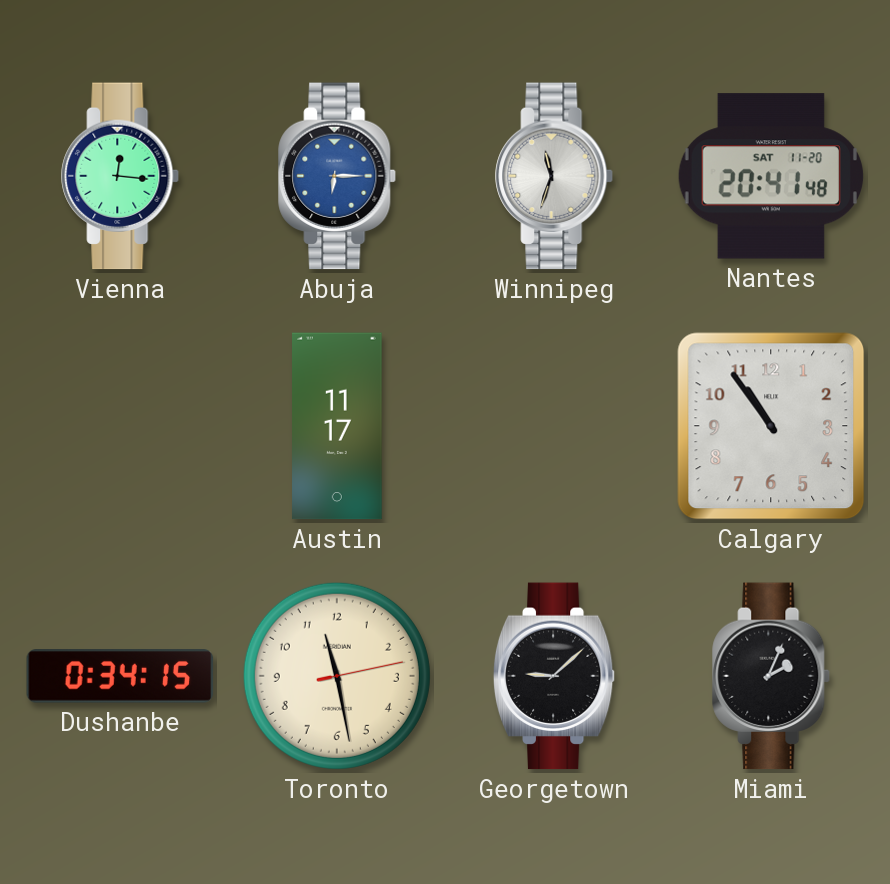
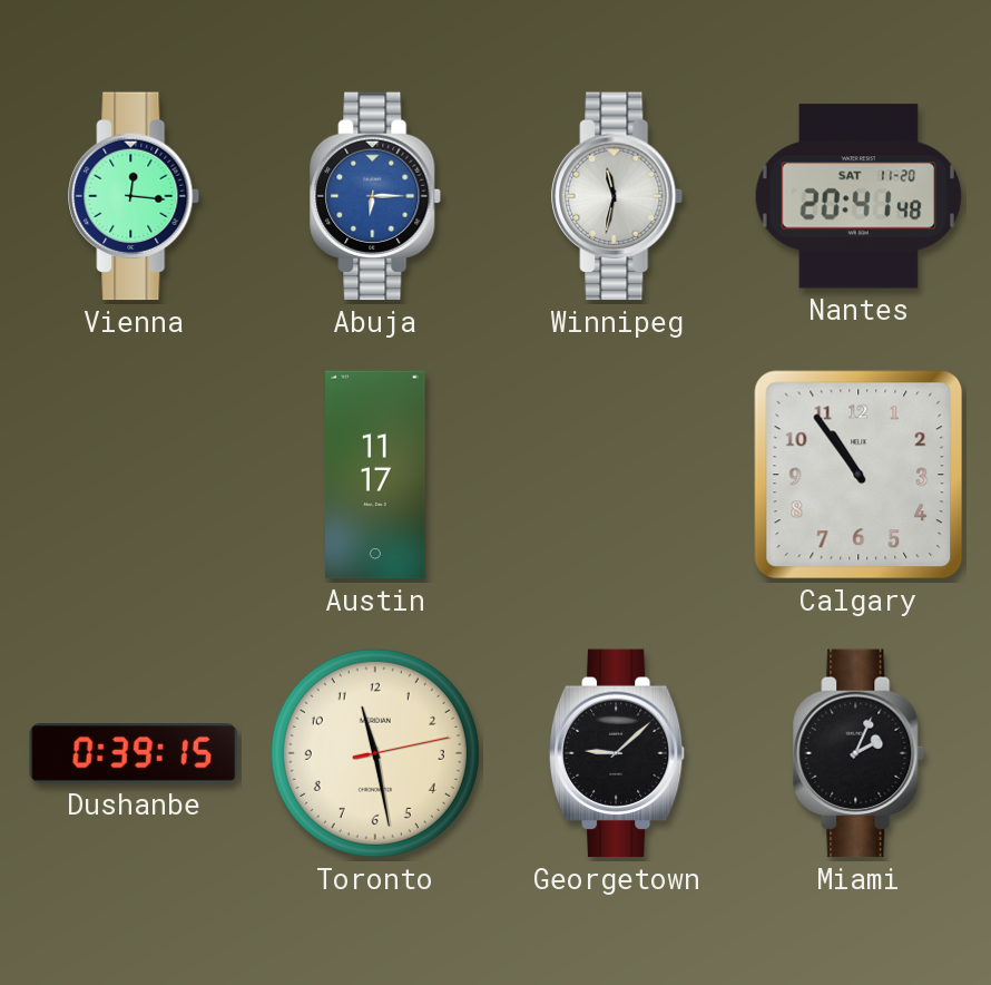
Winnipeg: 11:33 -> 11:32
Dushanbe: 0:34 -> 0:39
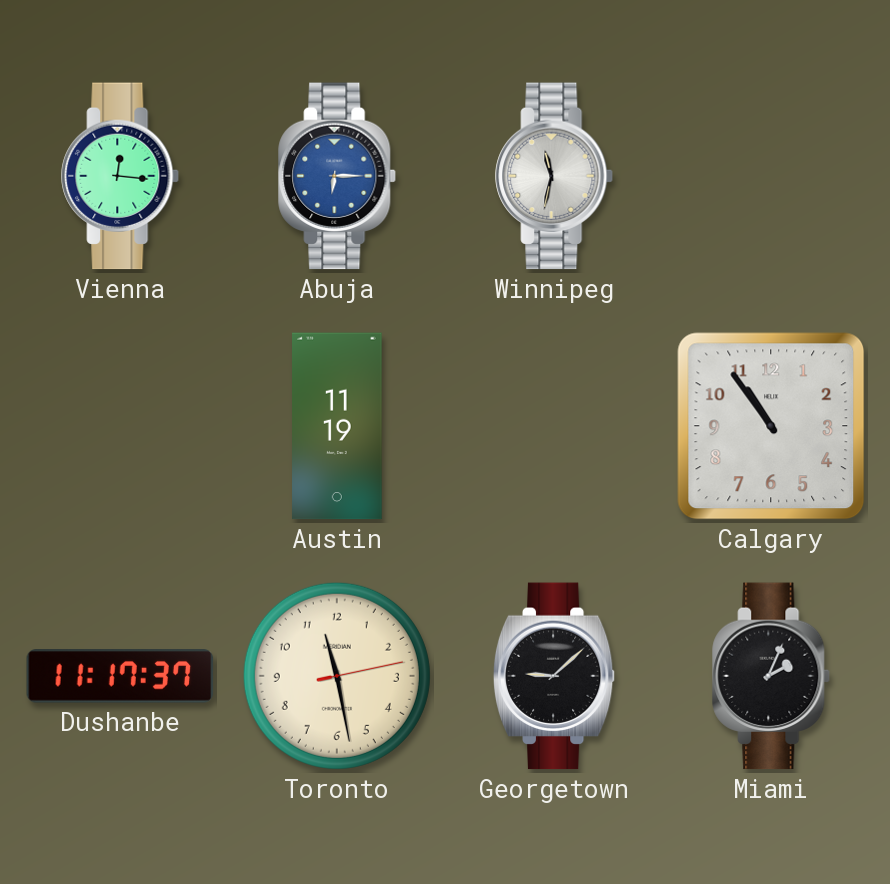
Nantes: 20:41 -> none
Austin: 11:17 -> 11:19
Dushanbe: 0:39 -> 11:17
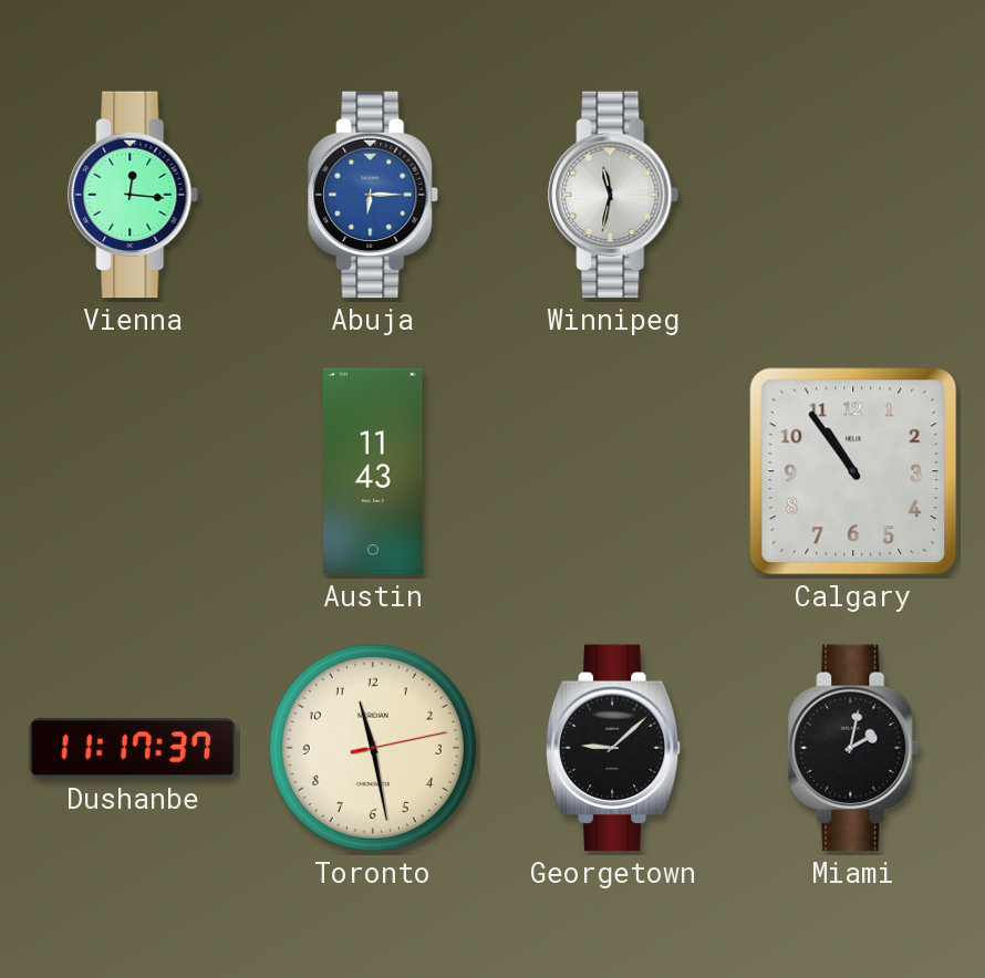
Austin: 11:19 -> 11:43
Miami: 2:04 -> 2:02
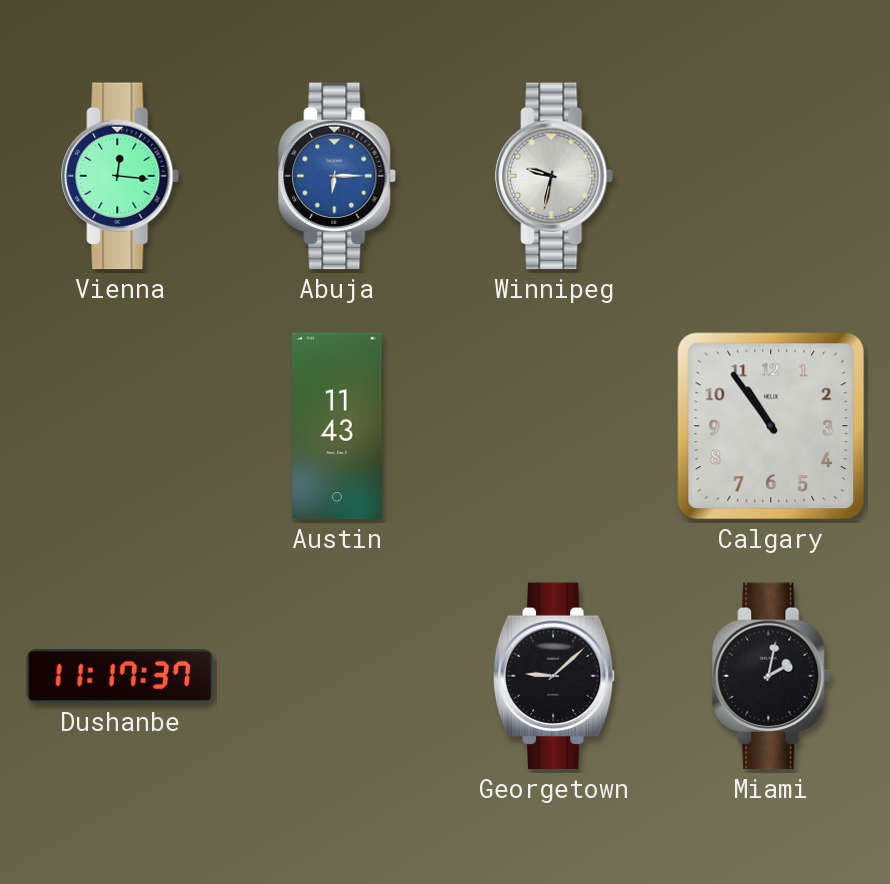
Winnipeg: 11:32 -> 9:32
Toronto: 11:28 -> none
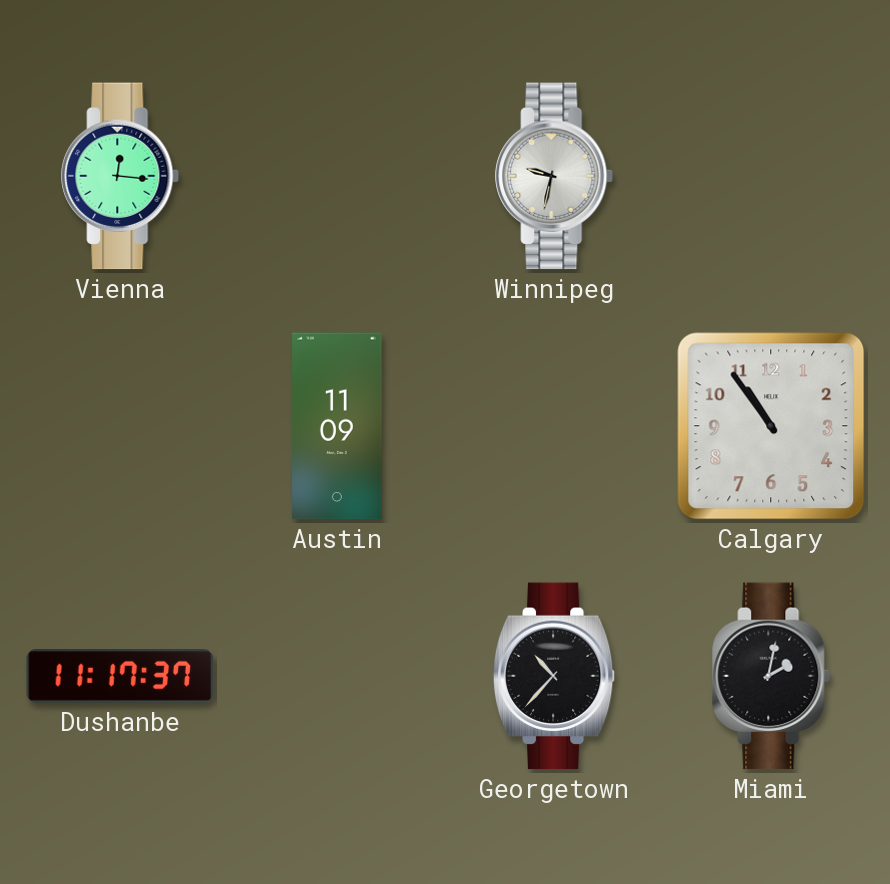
Abuja: 6:15 -> none
Austin: 11:43 -> 11:09
Georgetown: 9:08 -> 10:37
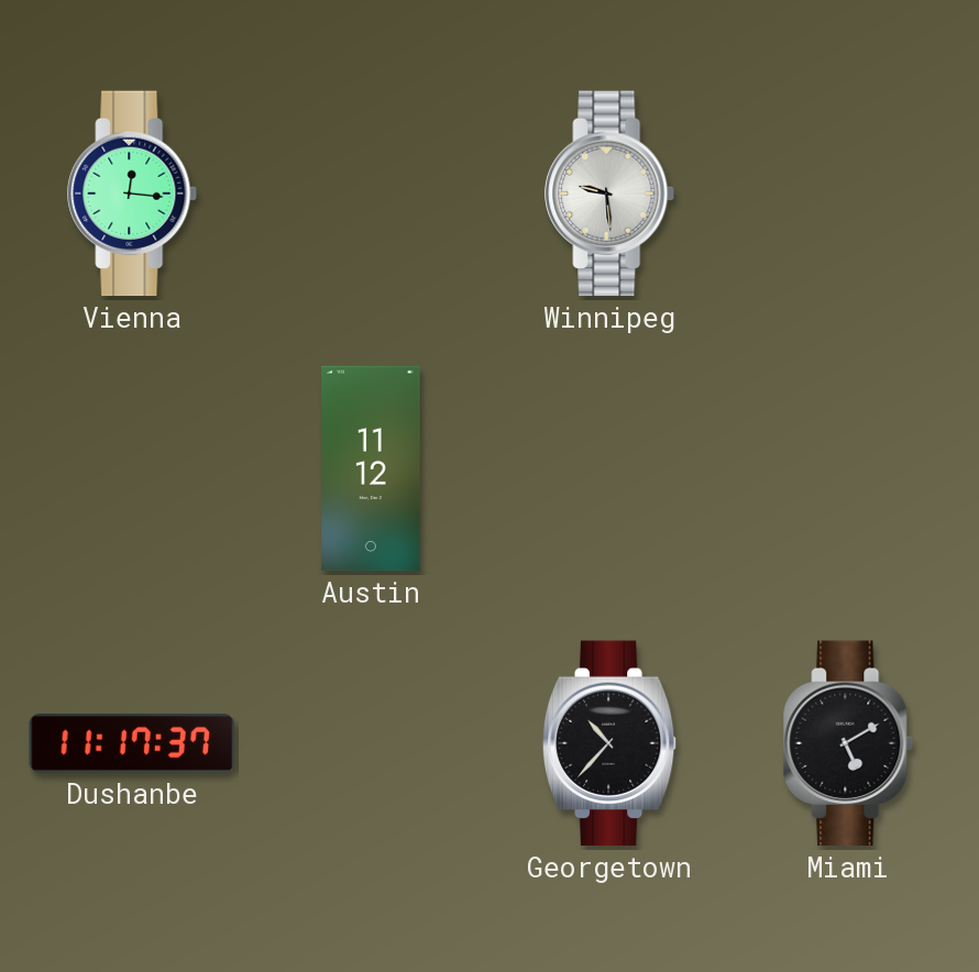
Winnipeg: 9:32 -> 9:29
Austin: 11:09 -> 11:12
Calgary: 10:54 -> none
Miami: 2:02 -> 5:10
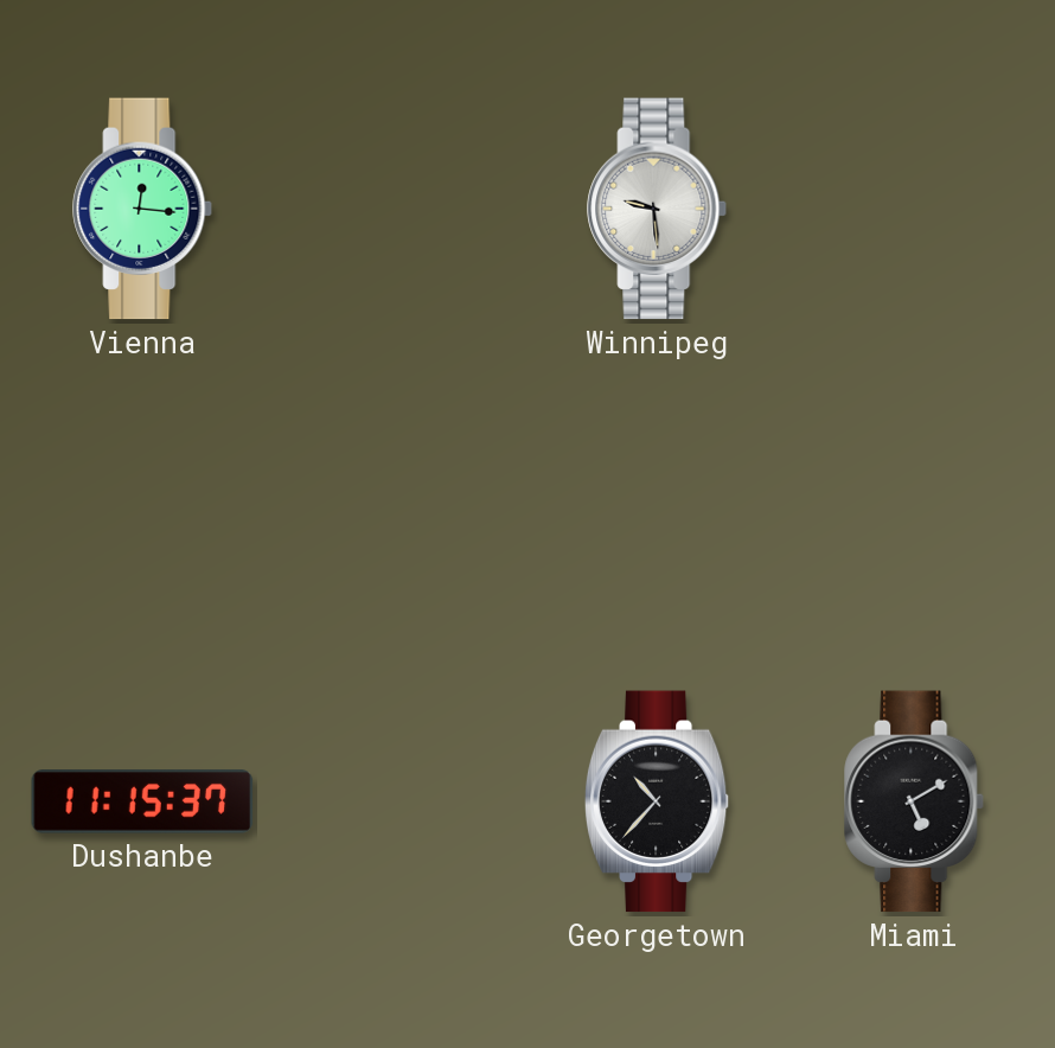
Austin: 11:12 -> none
Dushanbe: 11:17 -> 11:15
